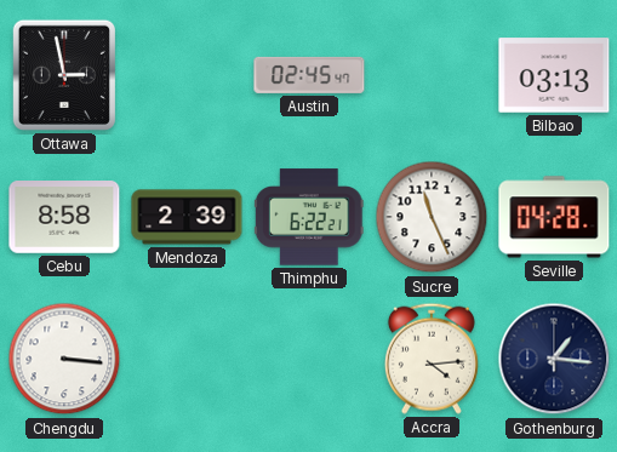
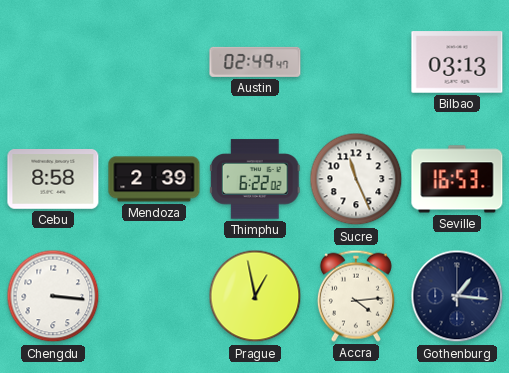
Ottawa: 2:58 -> none
Austin: 02:45 -> 02:49
Thimphu: 6:22:21 -> 6:22:02
Seville: 04:28 -> 16:53
Prague: none -> 12:58
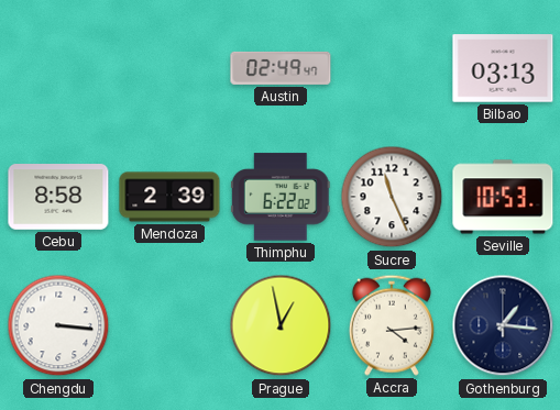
Seville: 16:53 -> 10:53
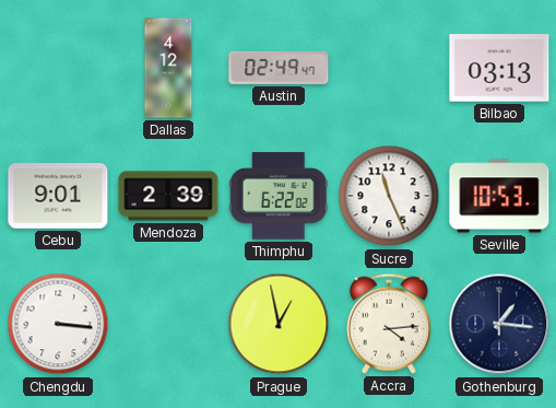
Dallas: none -> 4:12
Cebu: 8:58 -> 9:01
